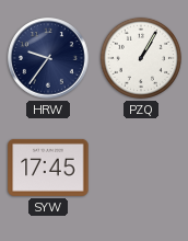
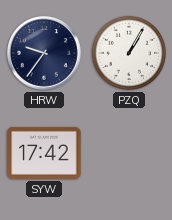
SYW: 17:45 -> 17:42
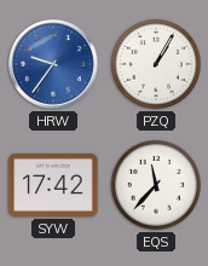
HRW dial: navy -> blue
EQS: none -> 11:37
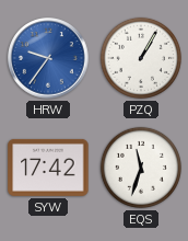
EQS: 11:37 -> 11:33
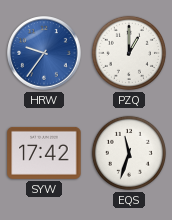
PZQ: 1:05 -> 1:00
